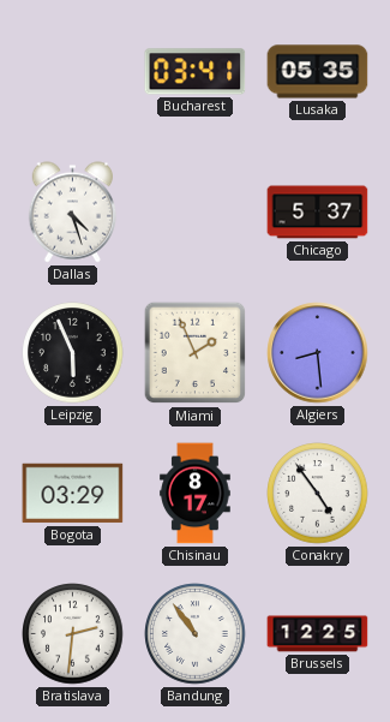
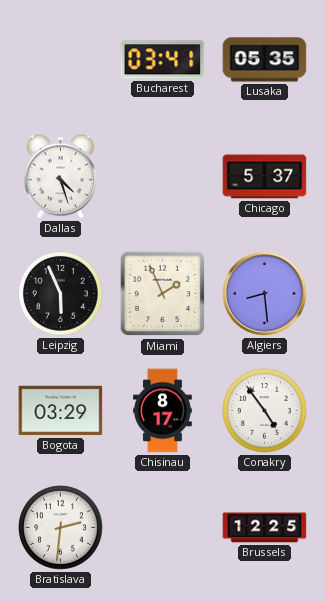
Bandung: 10:54 -> none
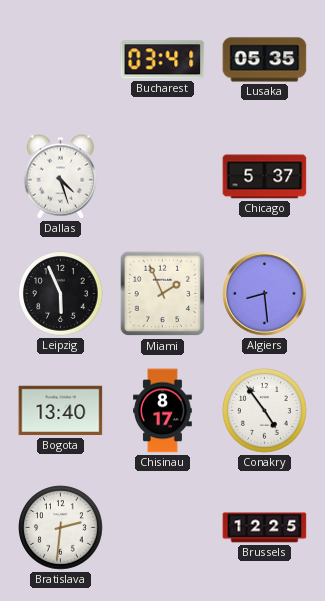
Bogota: 03:29 -> 13:40
